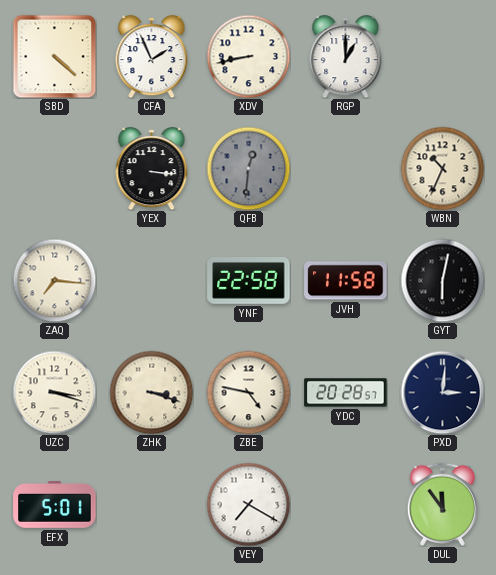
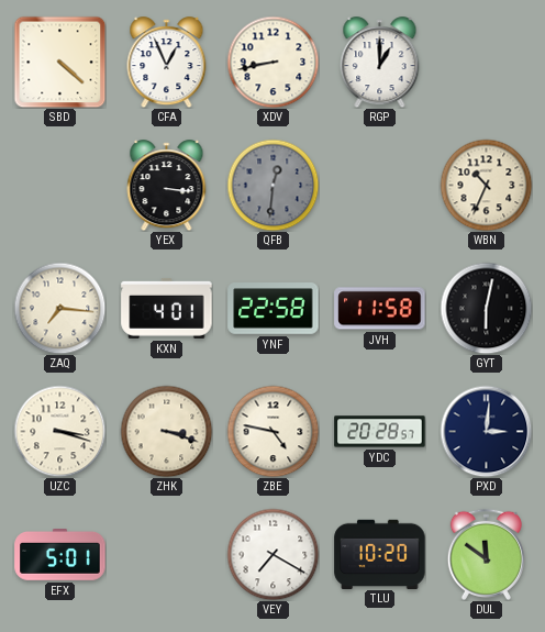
CFA: 1:56 -> 12:56
KXN: none -> 4:01
TLU: none -> 10:20
DUL: 11:54 -> 11:51
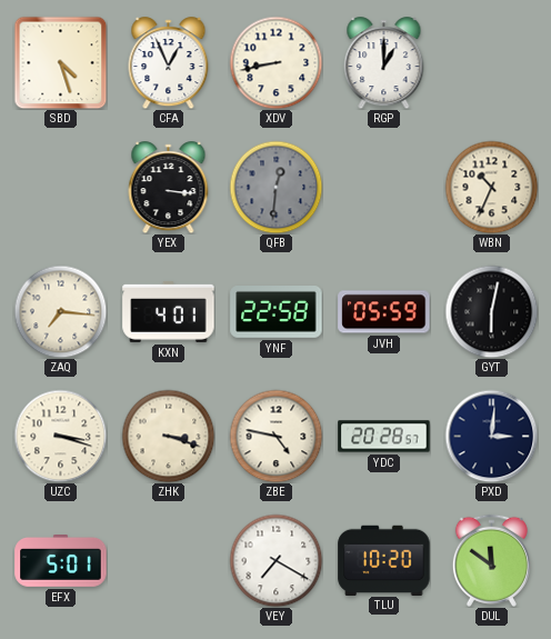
SBD: 4:22 -> 4:27
JVH: 11:58 -> 05:59
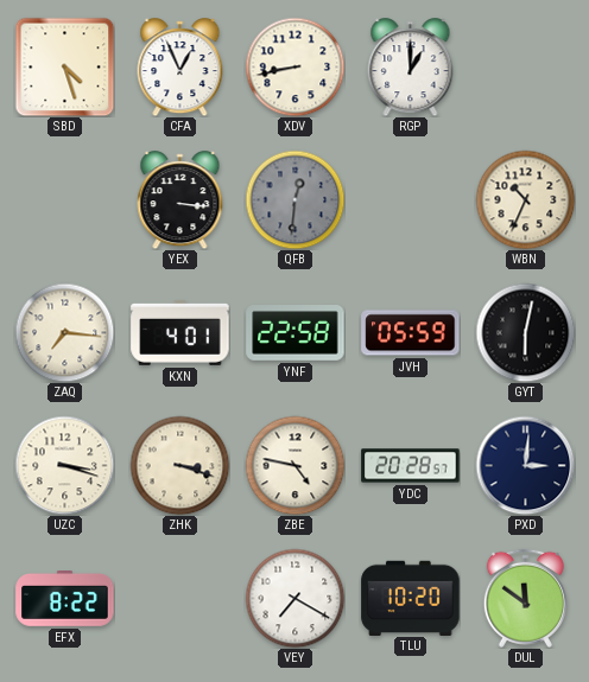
EFX: 5:01 -> 8:22
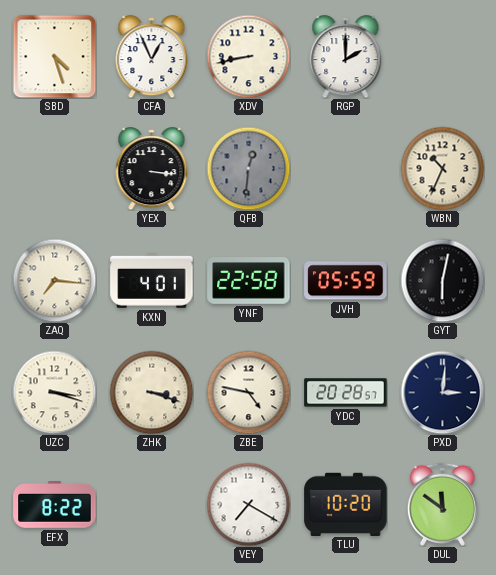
RGP: 1:00 -> 2:00
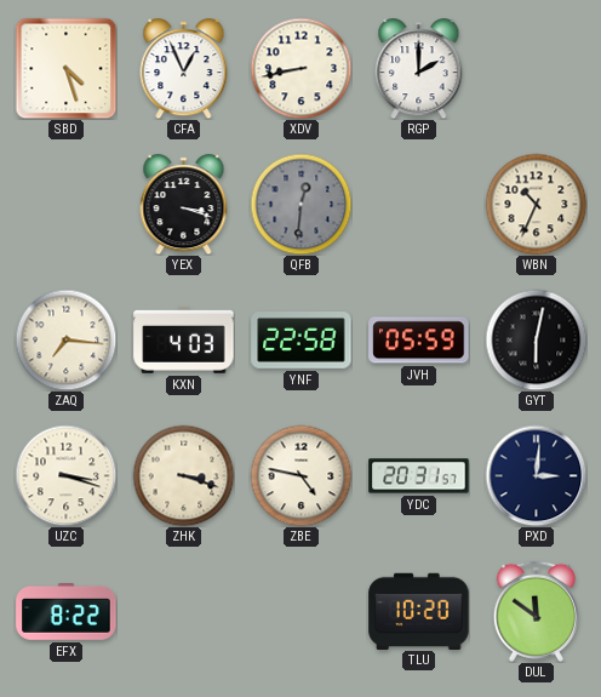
YEX: 3:16 -> 3:18
KXN: 4:01 -> 4:03
YDC: 20:28 -> 20:31
VEY: 7:20 -> none
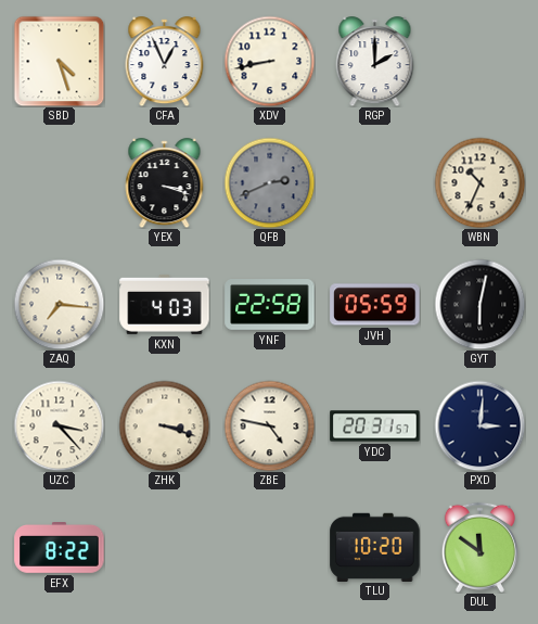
QFB: 12:31 -> 2:41
UZC: 3:18 -> 3:23
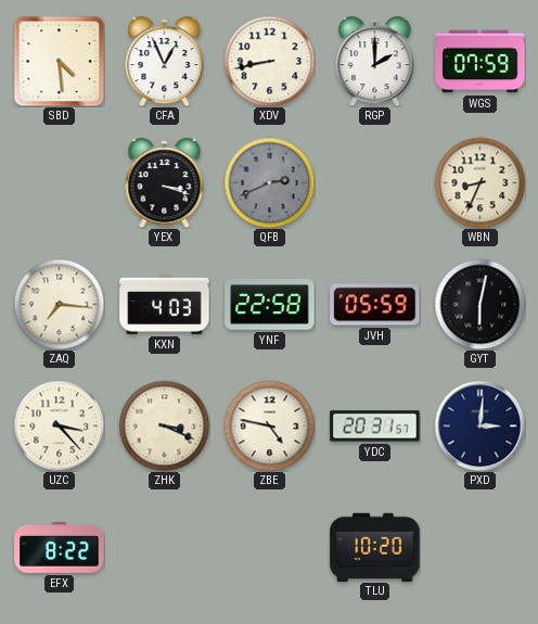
SBD: 4:27 -> 4:29
WGS: none -> 07:59
WBN: 10:34 -> 8:34
ZHK: 3:18 -> 3:19
DUL: 11:51 -> none
